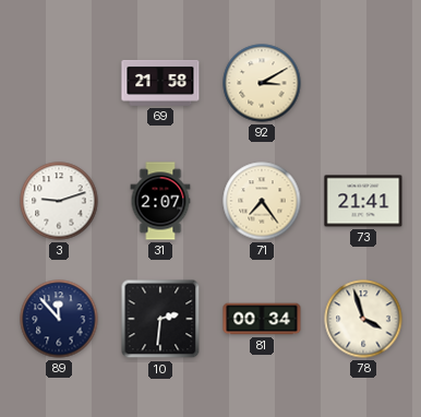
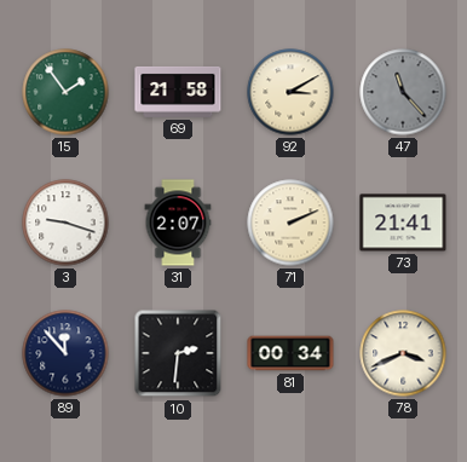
15: none -> 1:54
47: none -> 11:23
3: 9:12 -> 9:18
71: 7:24 -> 2:11
78: 3:57 -> 3:41
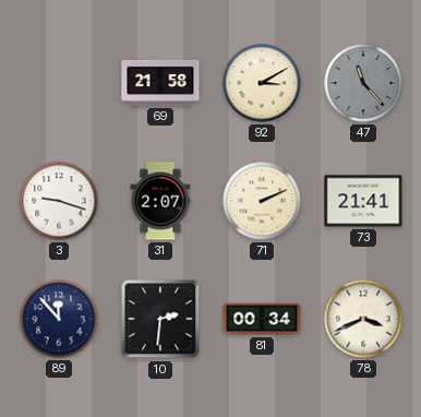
15: 1:54 -> none
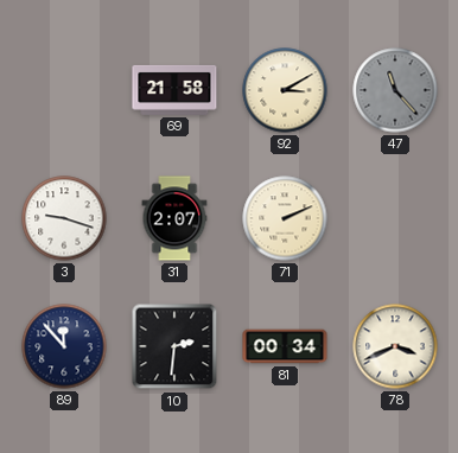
73: 21:41 -> none
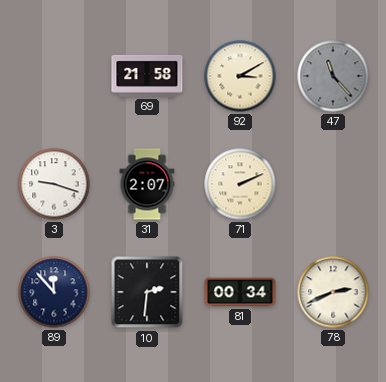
78: 3:41 -> 2:41
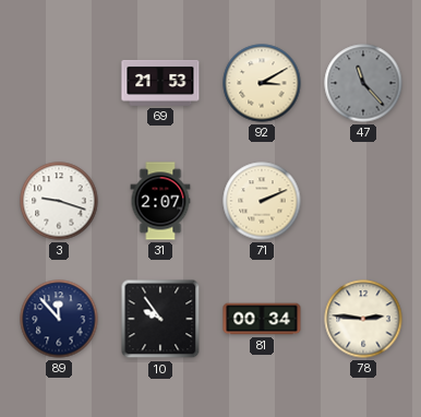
69: 21:58 -> 21:53
10: 2:31 -> 9:54
78: 2:41 -> 2:46
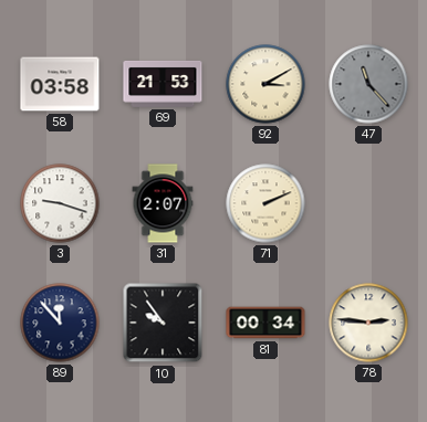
58: none -> 03:58
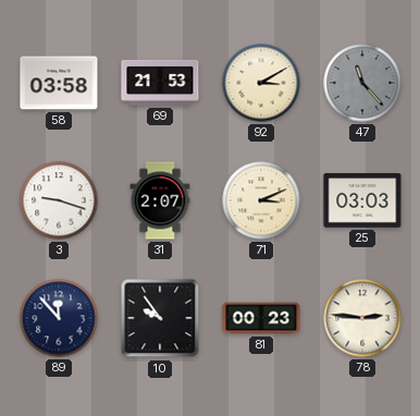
71: 2:11 -> 3:11
25: none -> 03:03
81: 00:34 -> 00:23
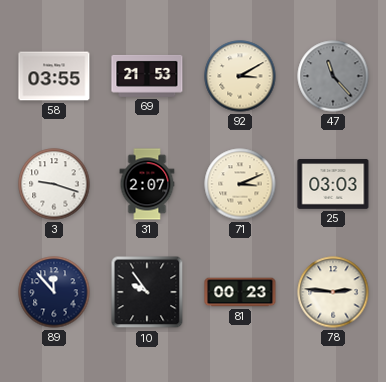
58: 03:58 -> 03:55
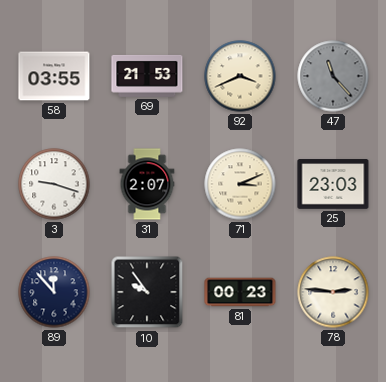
92: 3:10 -> 3:41
25: 03:03 -> 23:03
